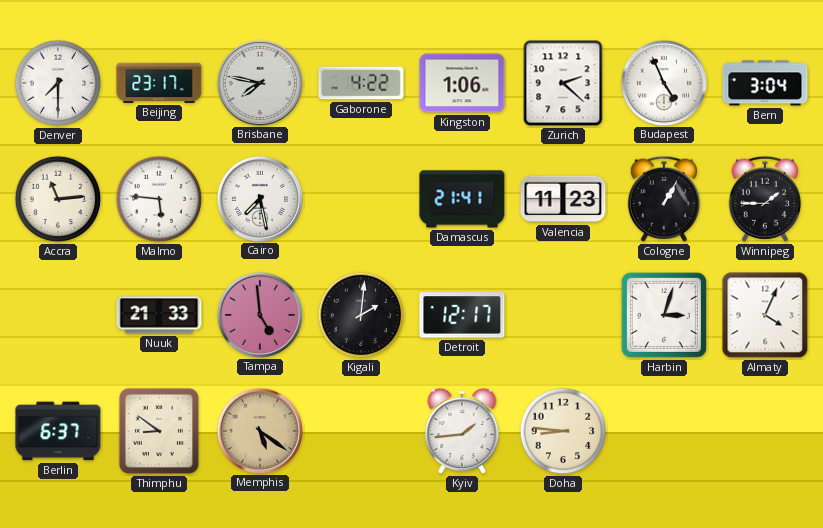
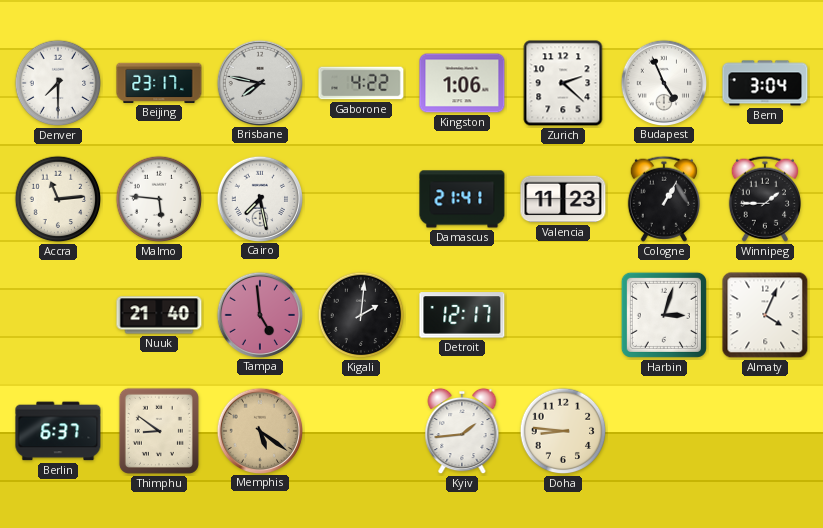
Nuuk: 21:33 -> 21:40
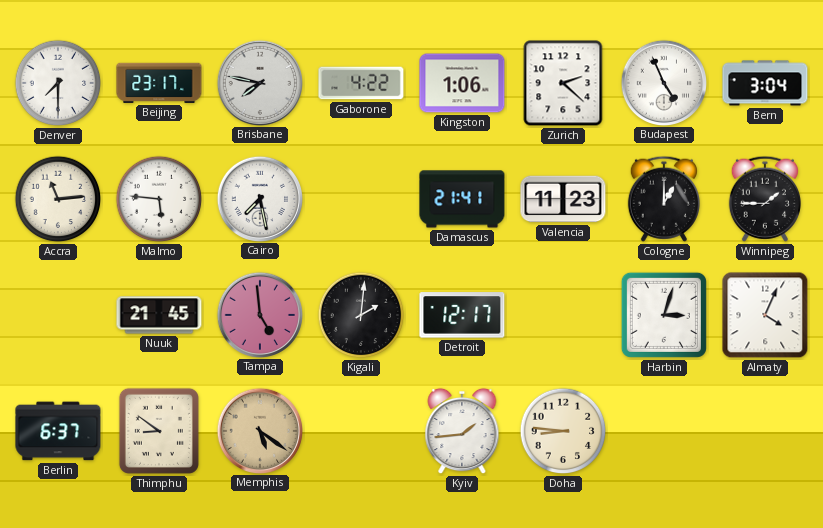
Cologne: 1:05 -> 1:00
Nuuk: 21:40 -> 21:45
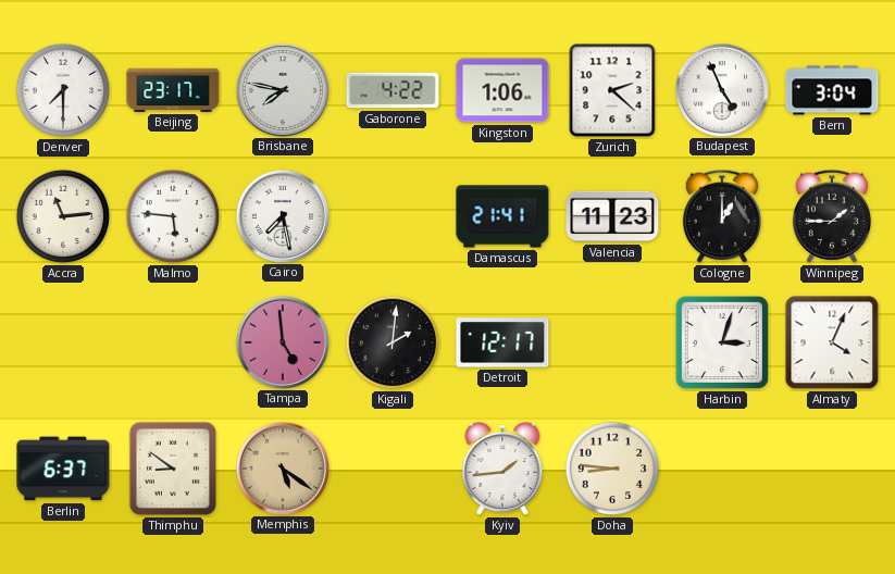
Nuuk: 21:45 -> none
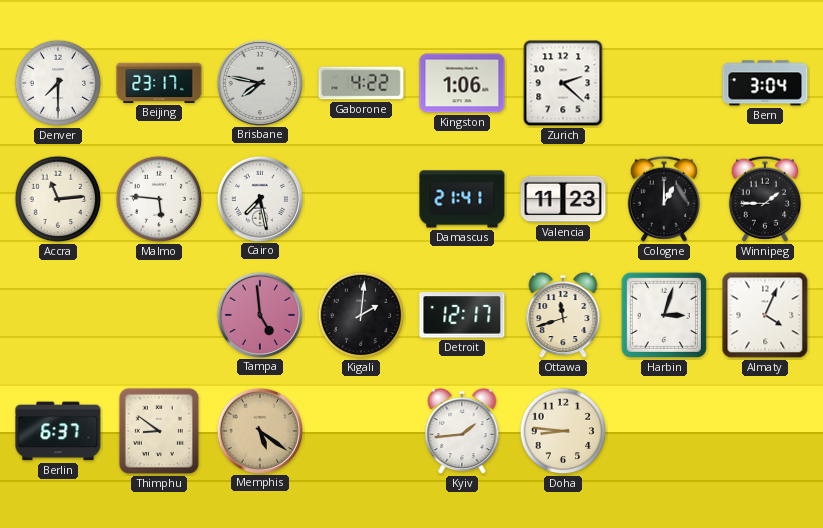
Budapest: 4:56 -> none
Ottawa: none -> 11:42
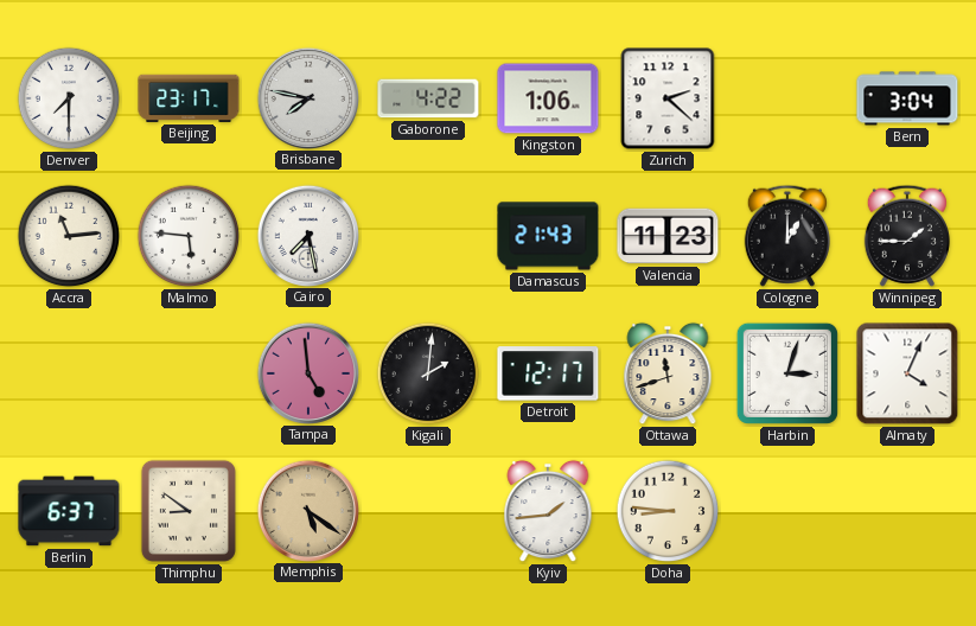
Damascus: 21:41 -> 21:43
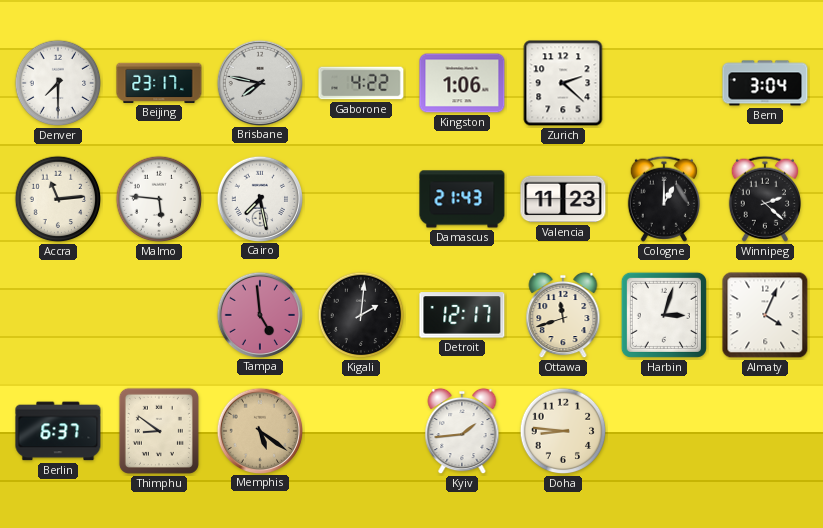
Winnipeg: 1:45 -> 2:22
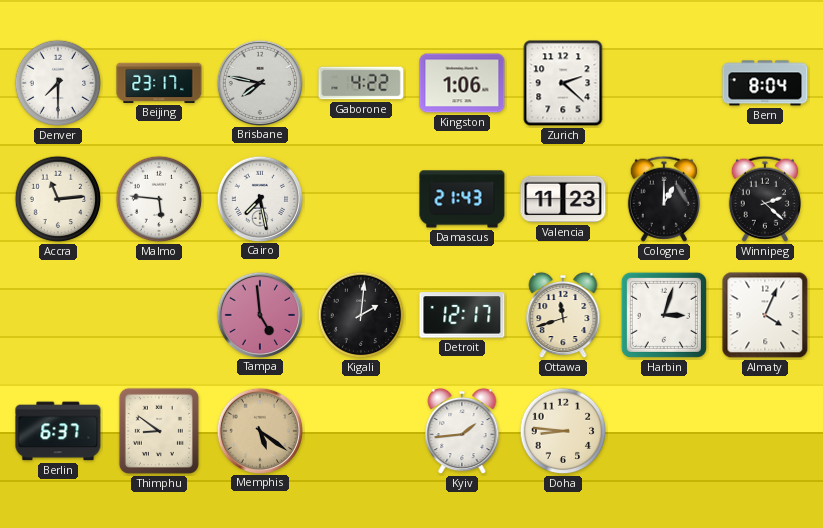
Bern: 3:04 -> 8:04
